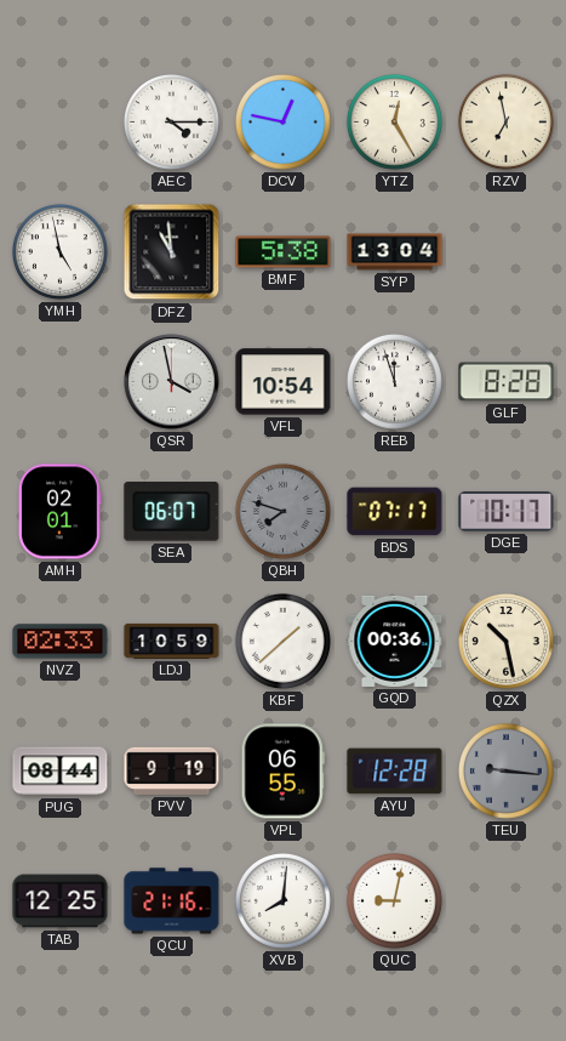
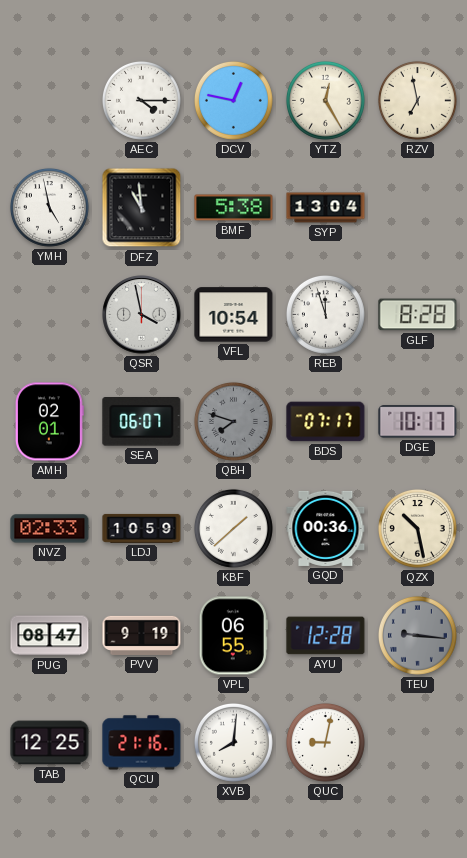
PUG: 08:44 -> 08:47
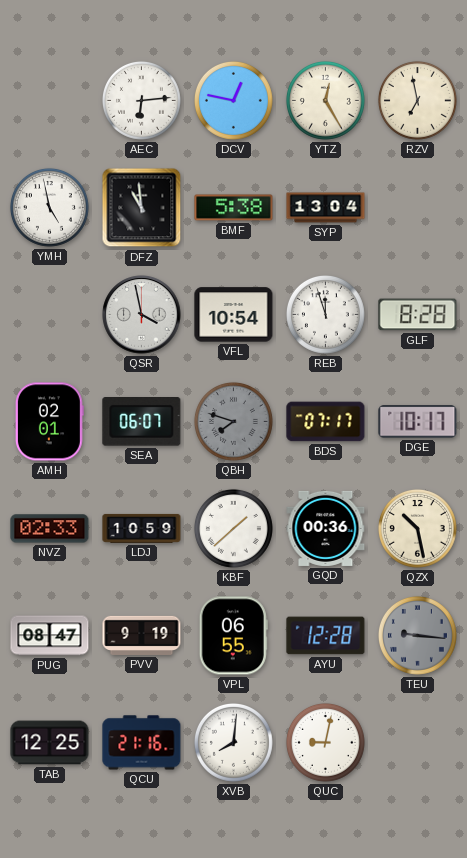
AEC: 4:15 -> 6:14
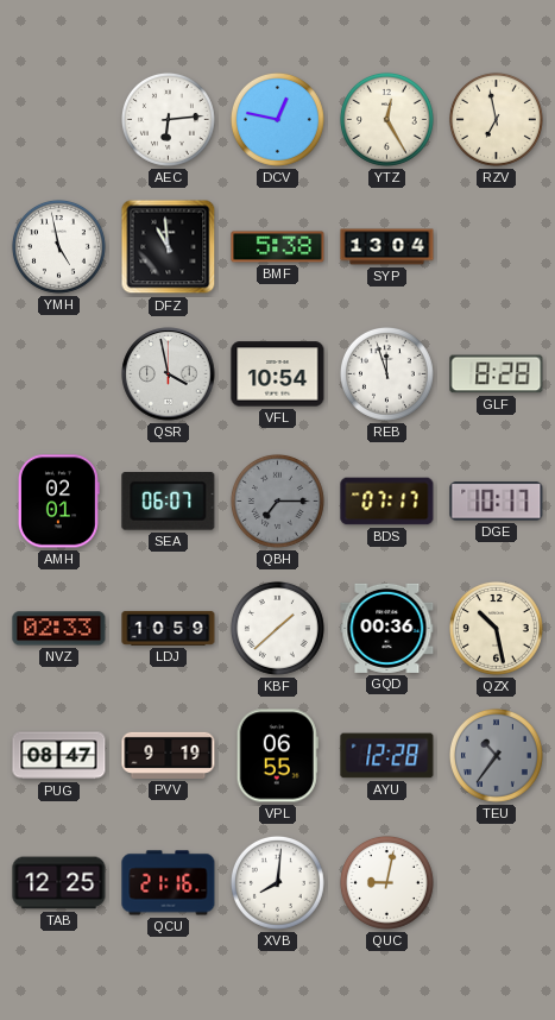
QBH: 7:48 -> 7:15
TEU: 9:16 -> 10:36
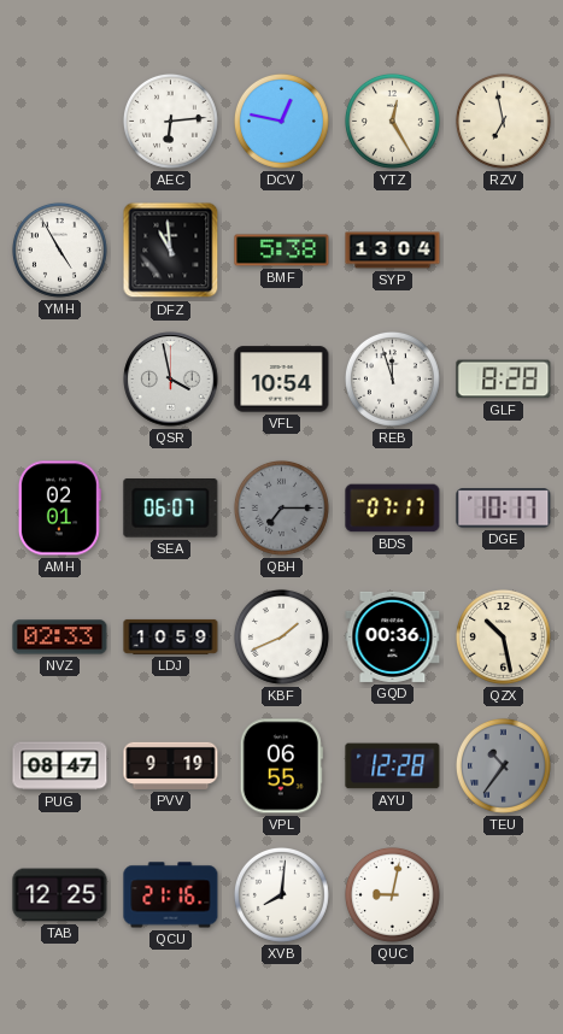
YMH: 4:58 -> 4:55
KBF: 1:38 -> 1:41
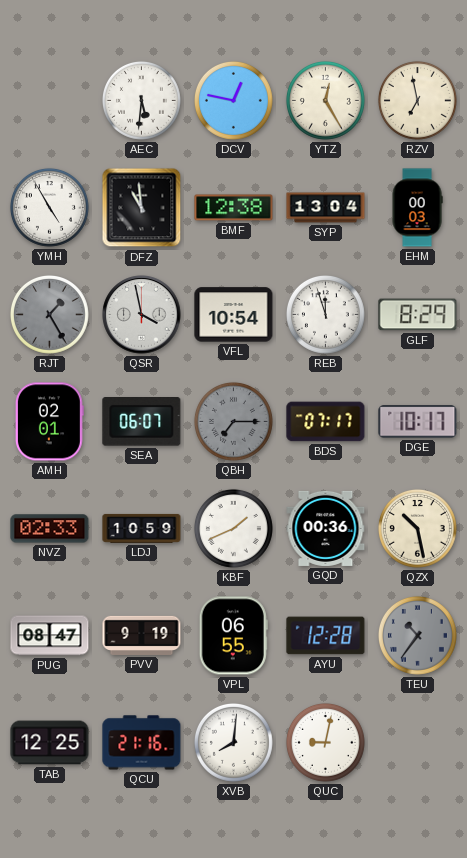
AEC: 6:14 -> 5:31
BMF: 5:38 -> 12:38
EHM: none -> 00:03
RJT: none -> 1:25
GLF: 8:28 -> 8:29
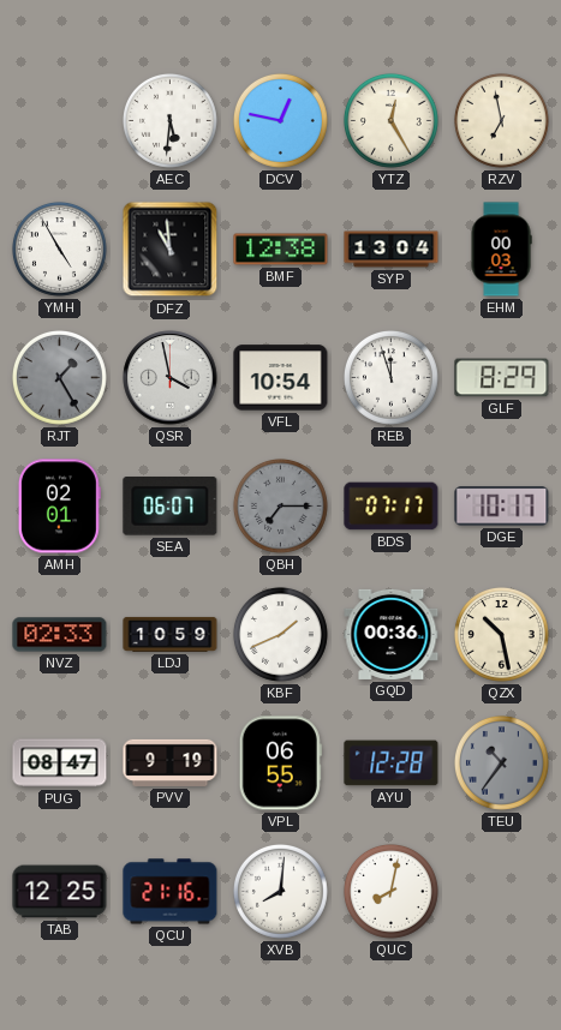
QUC: 9:02 -> 8:02
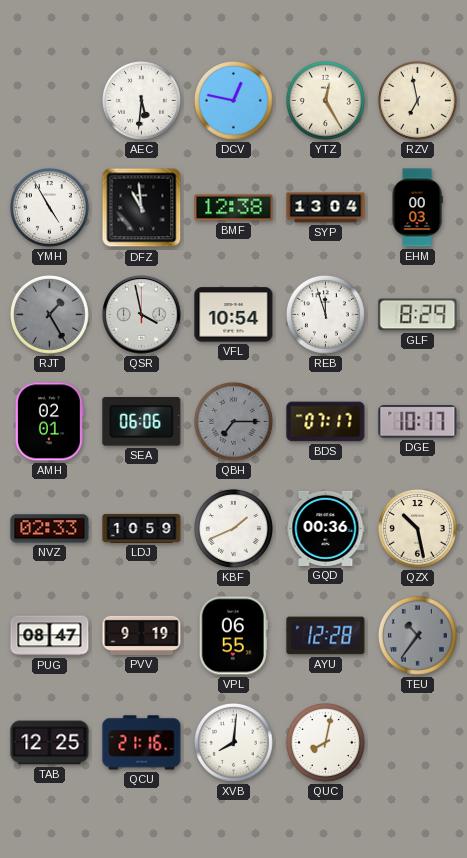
SEA: 06:07 -> 06:06
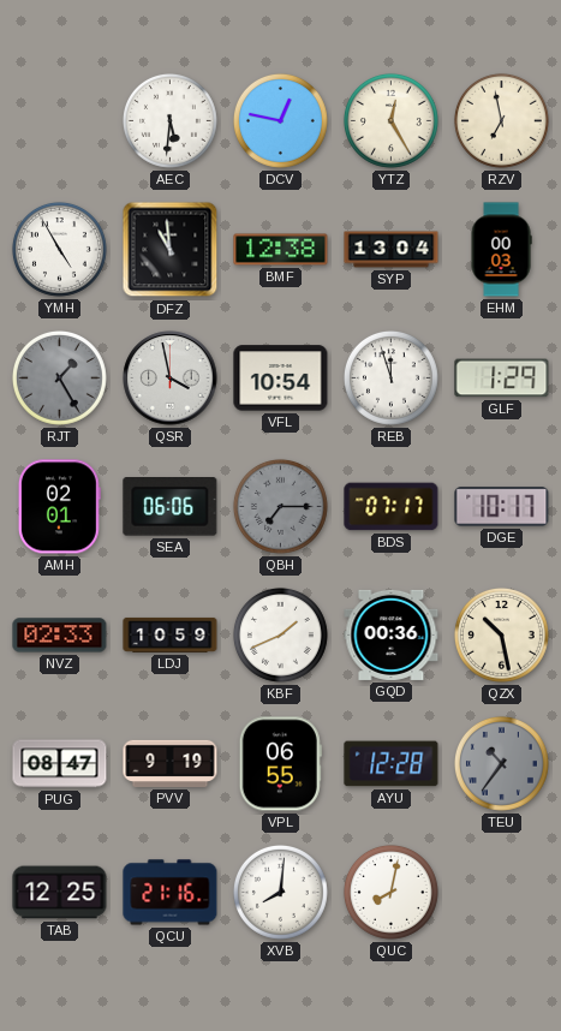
GLF: 8:29 -> 1:29
